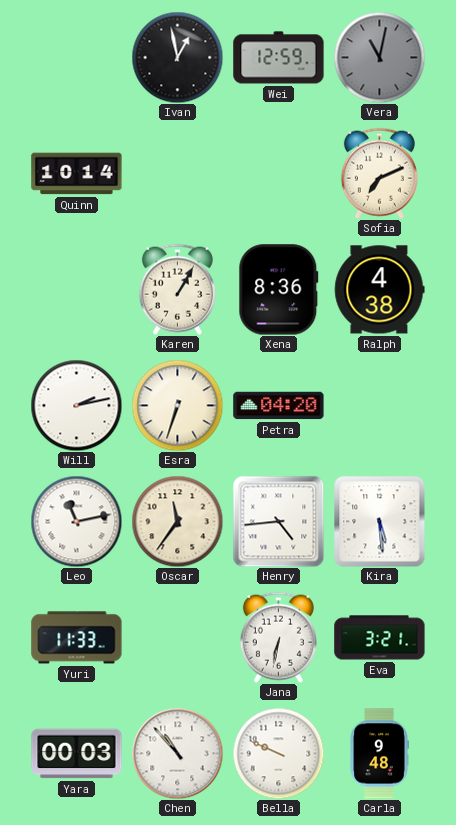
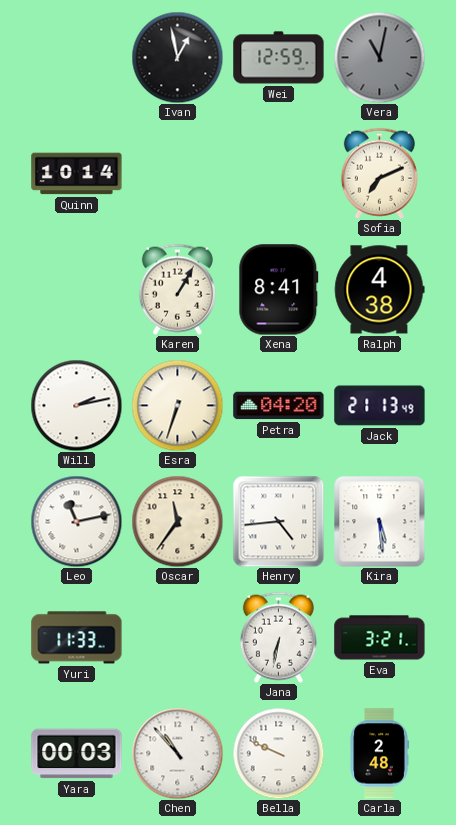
Xena: 8:36 -> 8:41
Jack: none -> 21:13
Carla: 9:48 -> 2:48
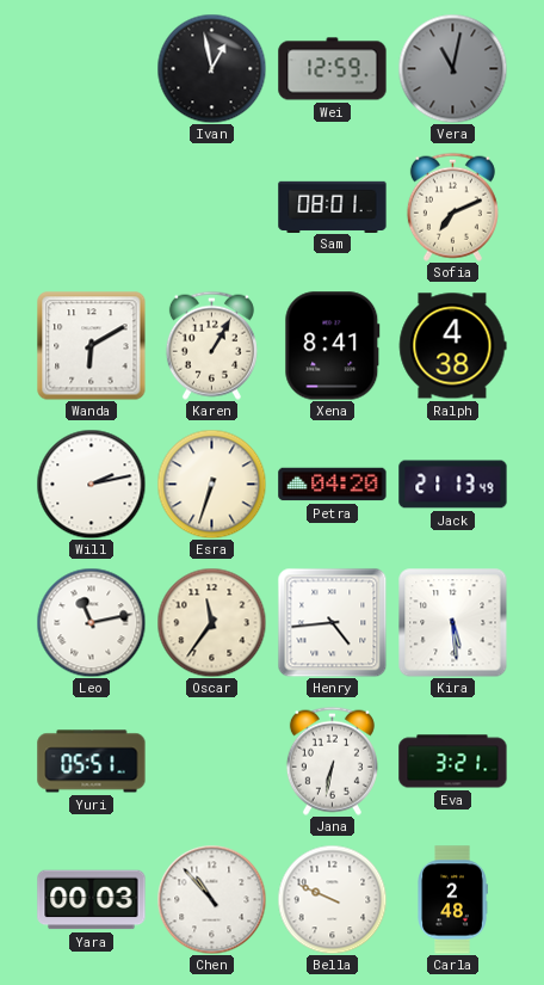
Quinn: 10:14 -> none
Sam: none -> 08:01
Wanda: none -> 6:10
Yuri: 11:33 -> 05:51
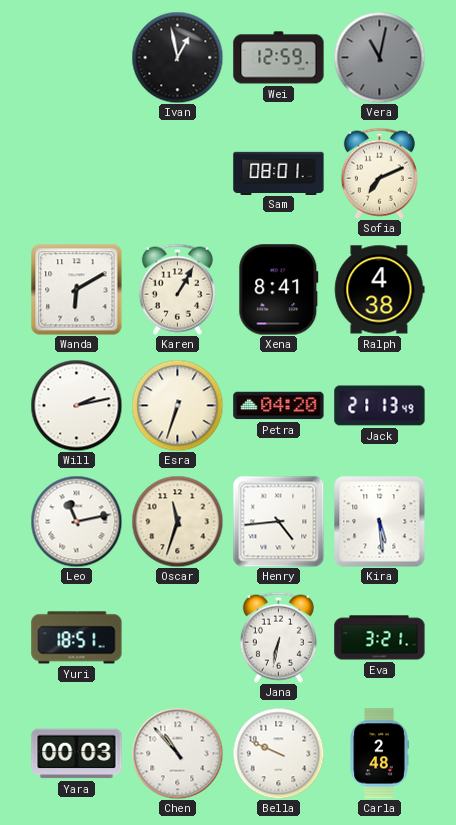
Oscar: 11:36 -> 11:33
Yuri: 05:51 -> 18:51
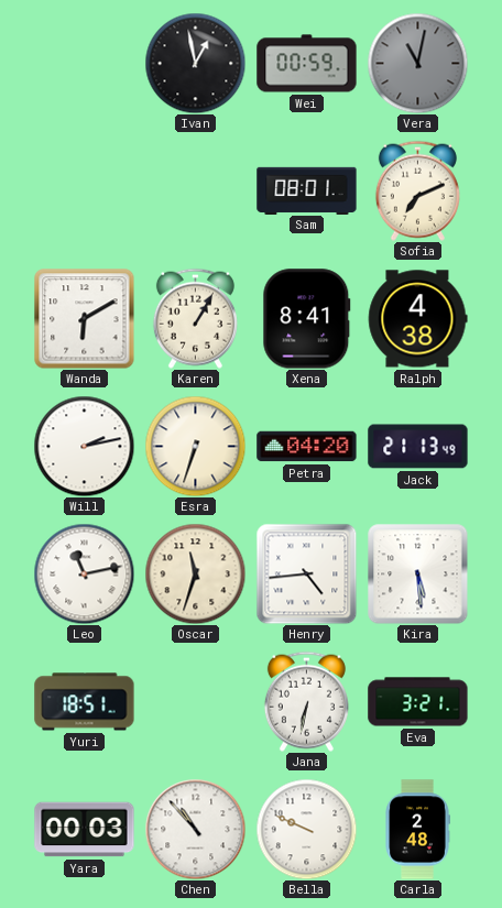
Wei: 12:59 -> 00:59
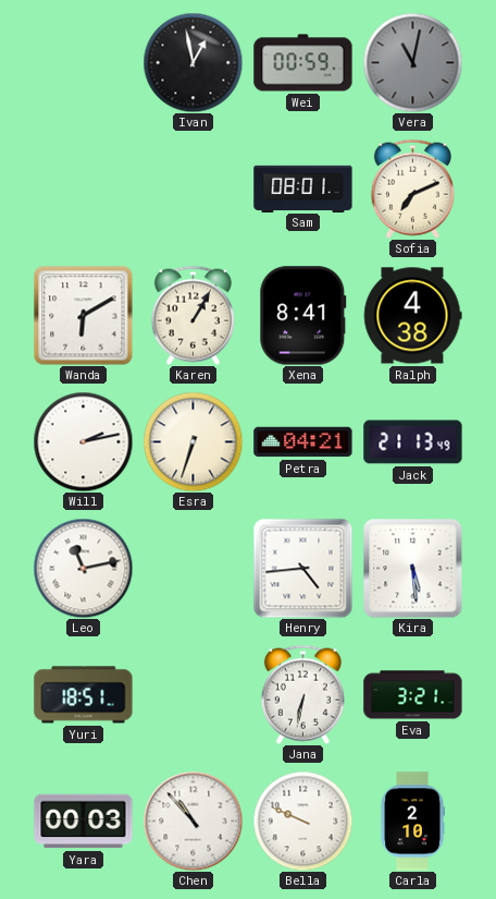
Petra: 04:20 -> 04:21
Oscar: 11:33 -> none
Carla: 2:48 -> 2:10
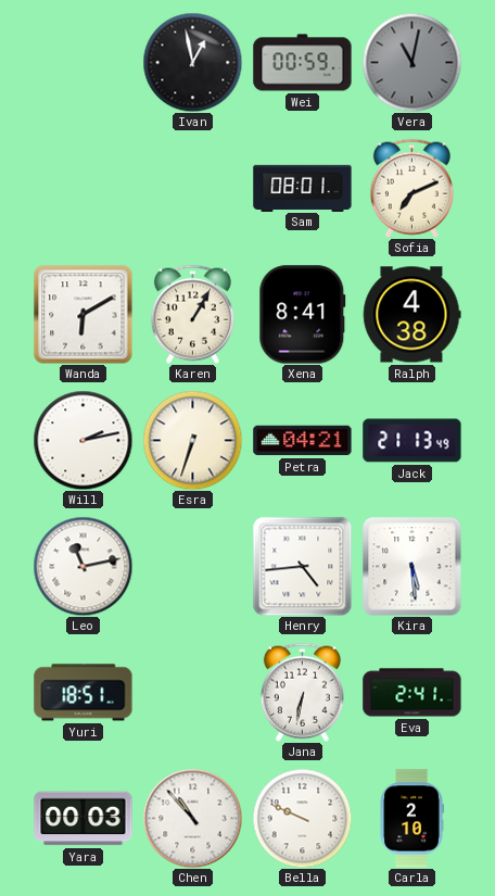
Eva: 3:21 -> 2:41
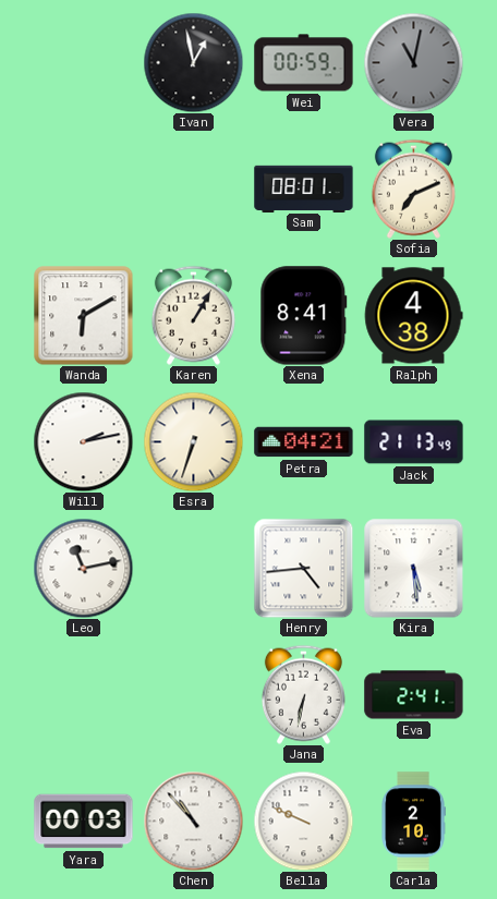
Yuri: 18:51 -> none
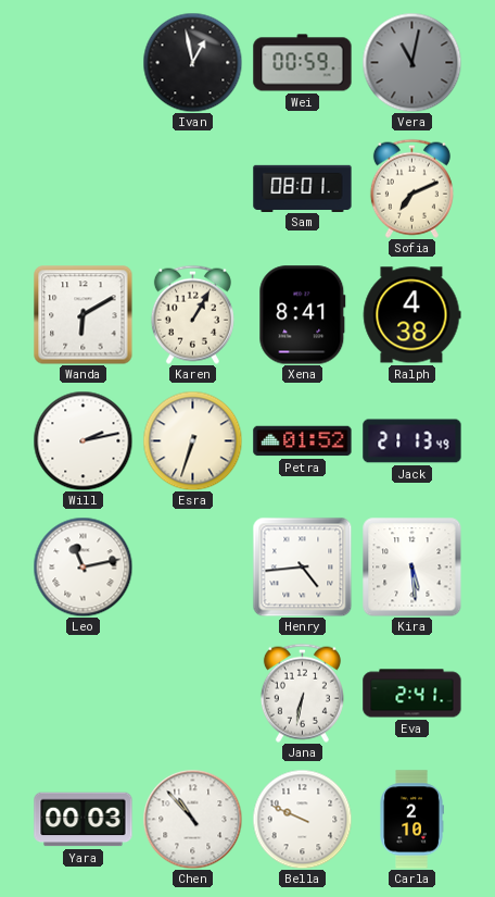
Petra: 04:21 -> 01:52
